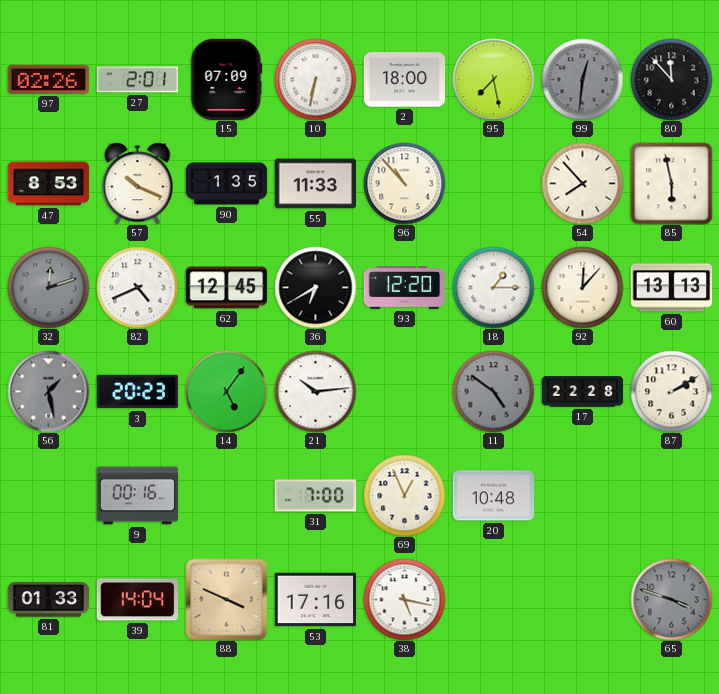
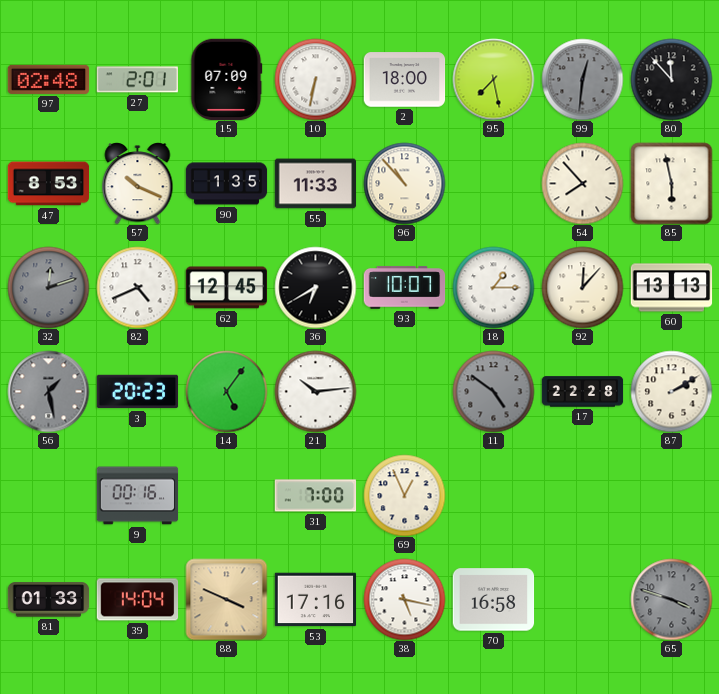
97: 02:26 -> 02:48
93: 12:20 -> 10:07
20: 10:48 -> none
70: none -> 16:58
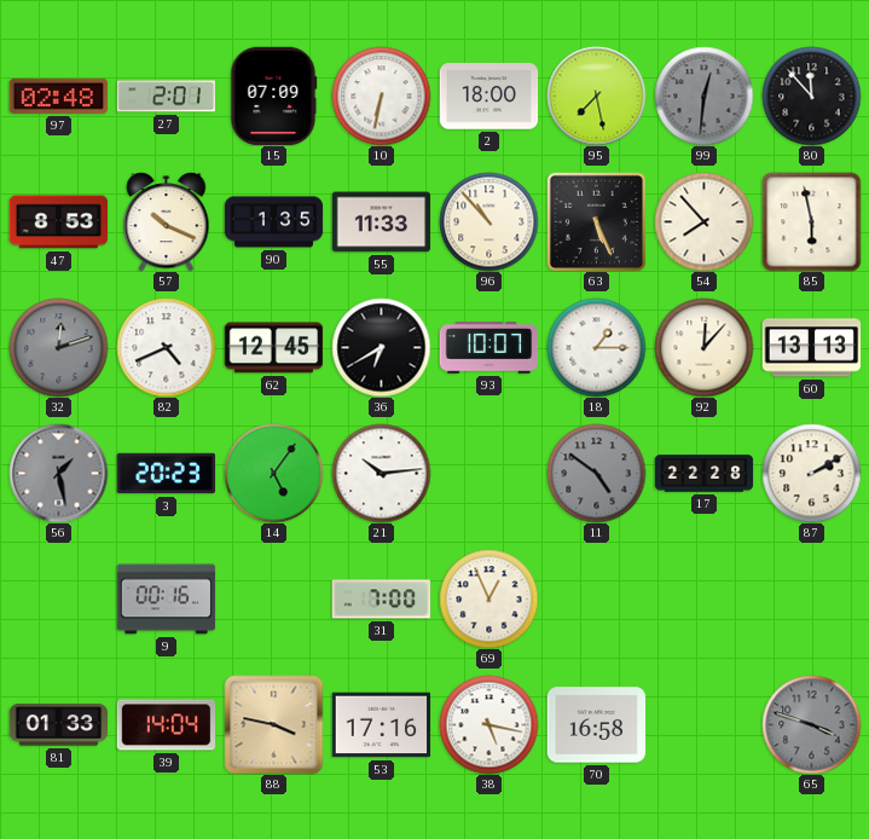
63: none -> 5:26
88: 3:49 -> 3:47
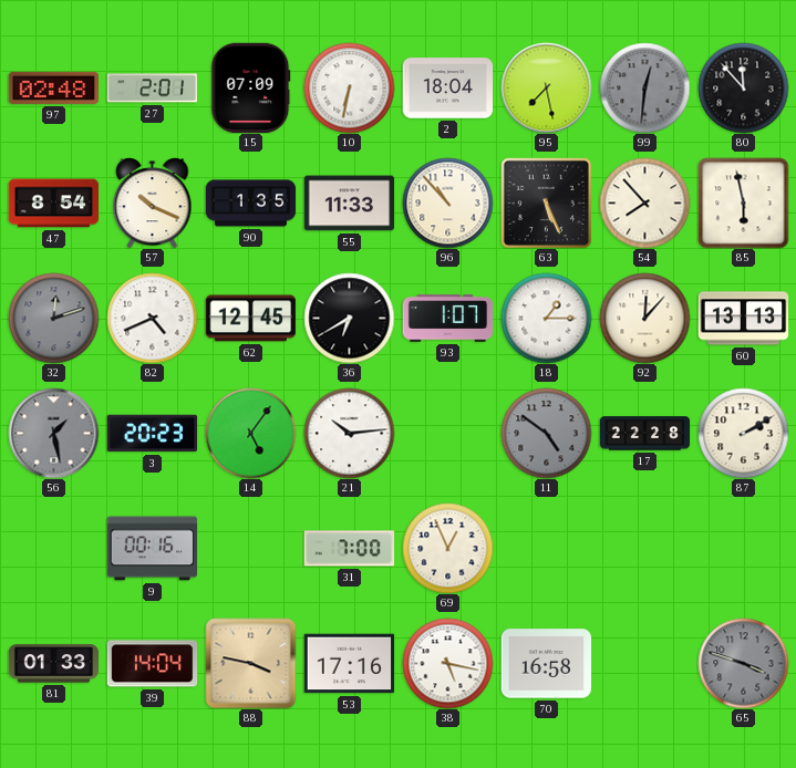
2: 18:00 -> 18:04
47: 8:53 -> 8:54
93: 10:07 -> 1:07
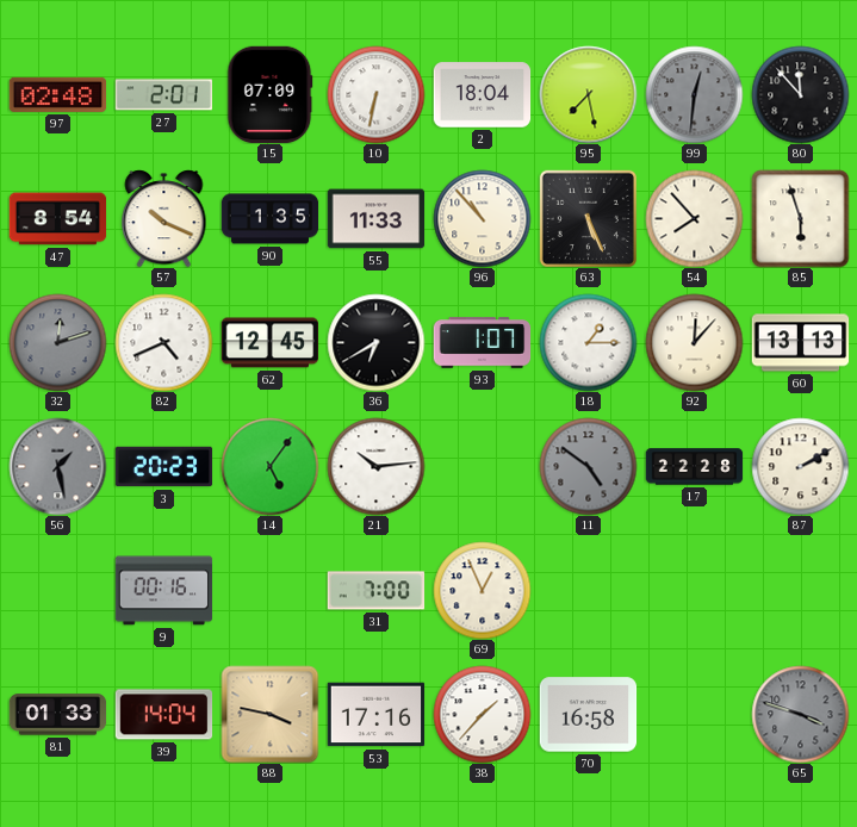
85: 5:58 -> 5:57
38: 5:17 -> 1:37
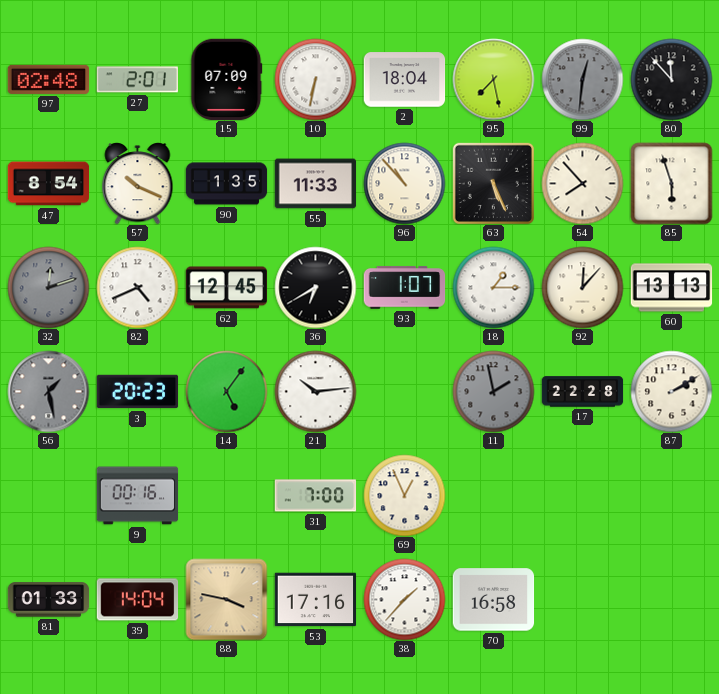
11: 4:51 -> 1:58
65: 3:48 -> none
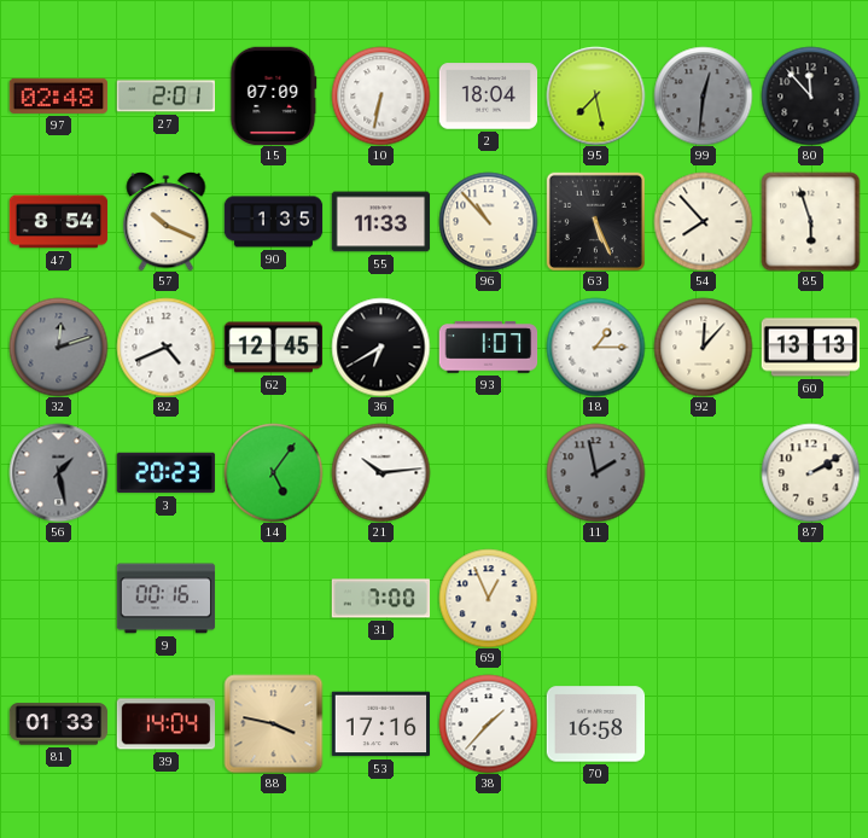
17: 22:28 -> none
